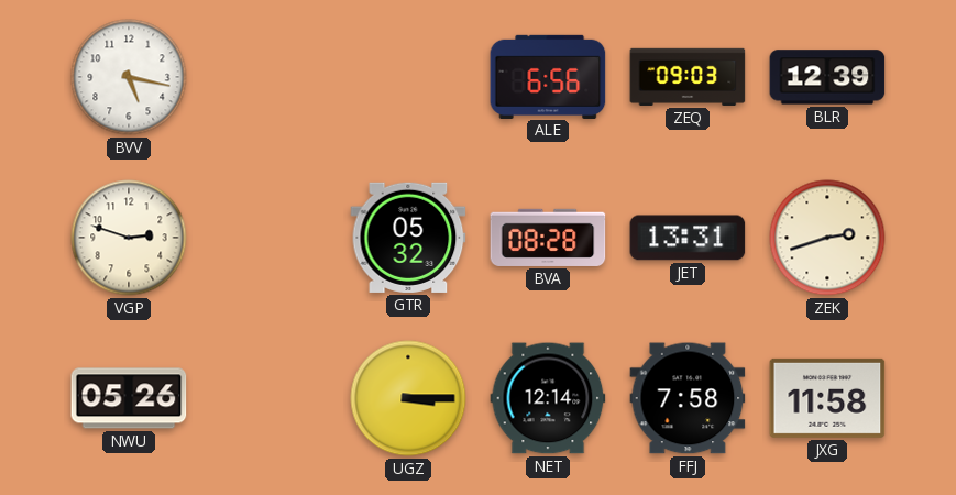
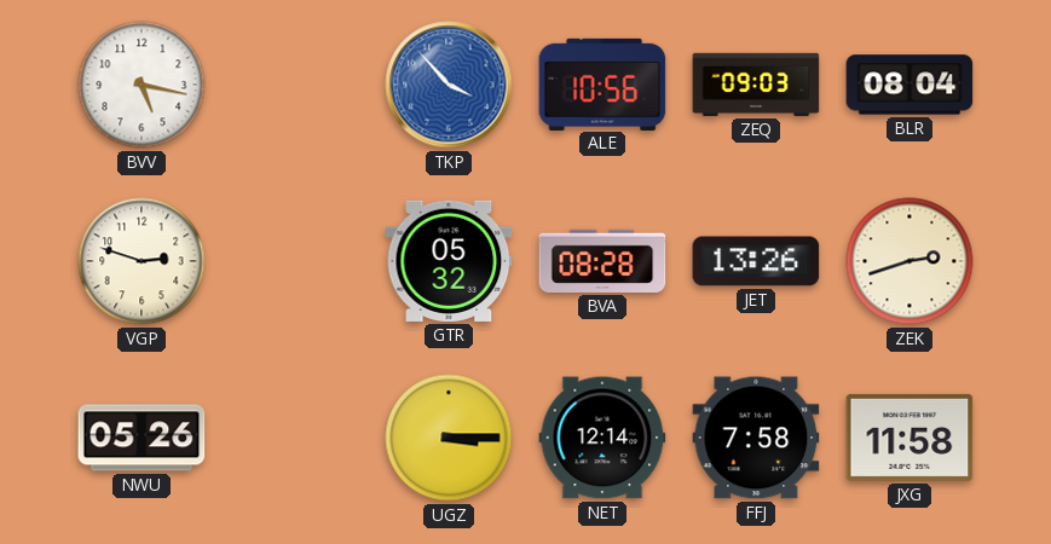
TKP: none -> 3:53
ALE: 6:56 -> 10:56
BLR: 12:39 -> 08:04
JET: 13:31 -> 13:26
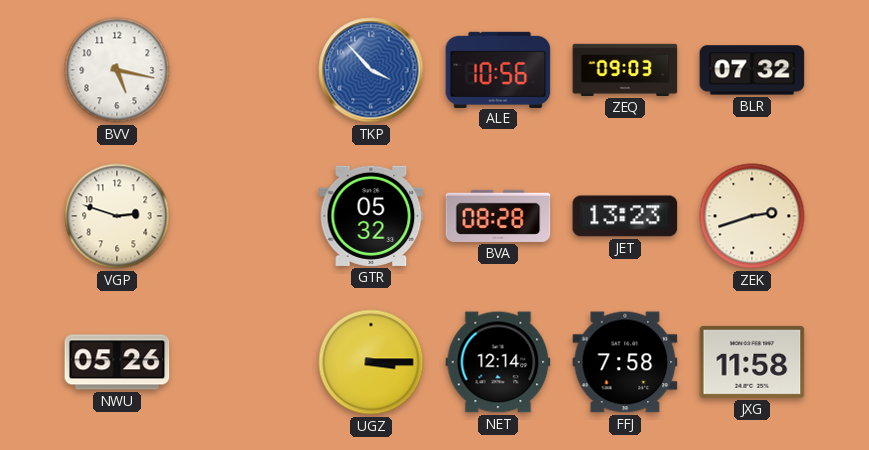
BLR: 08:04 -> 07:32
JET: 13:26 -> 13:23
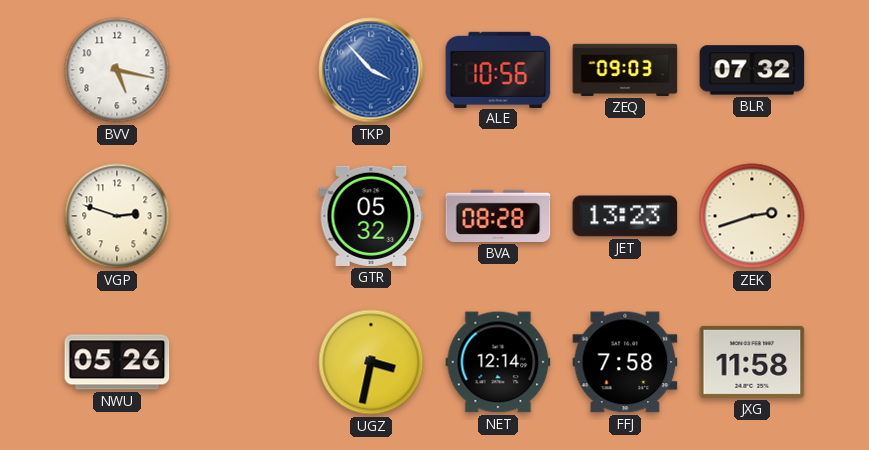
UGZ: 3:15 -> 3:32
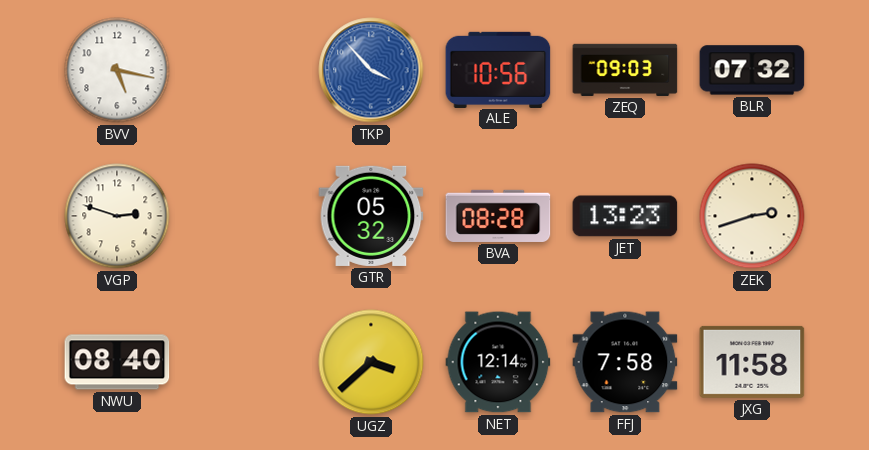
NWU: 05:26 -> 08:40
UGZ: 3:32 -> 3:38
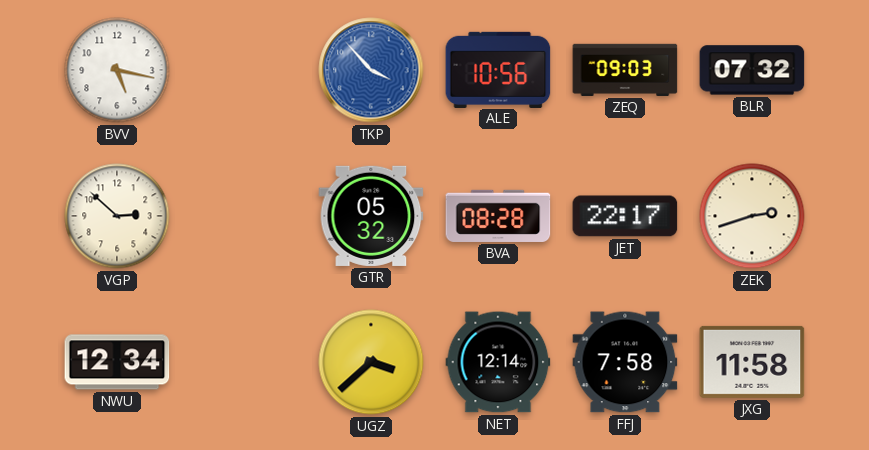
VGP: 2:48 -> 2:52
JET: 13:23 -> 22:17
NWU: 08:40 -> 12:34
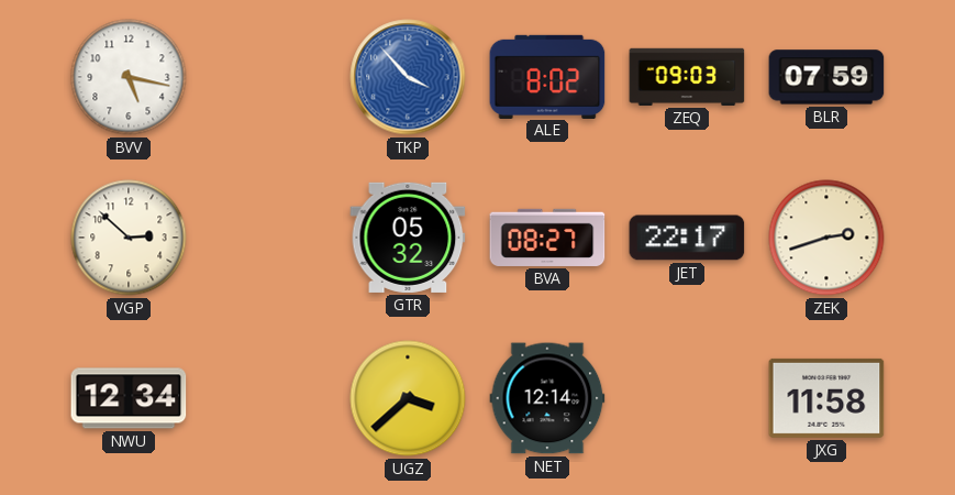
ALE: 10:56 -> 8:02
BLR: 07:32 -> 07:59
BVA: 08:28 -> 08:27
FFJ: 7:58 -> none
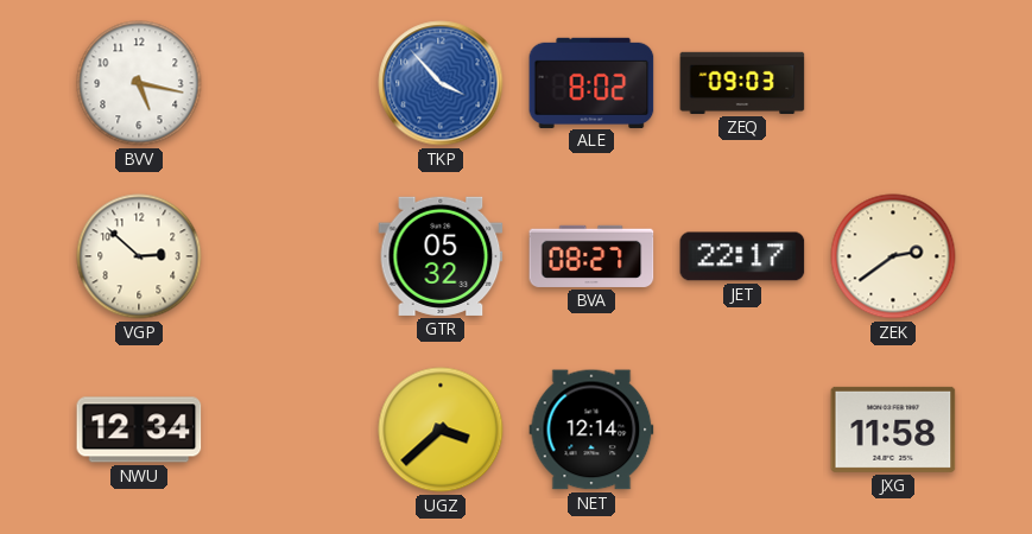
BLR: 07:59 -> none
ZEK: 2:42 -> 2:39
